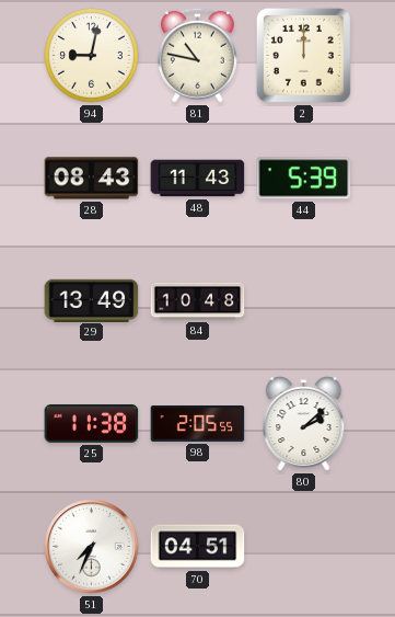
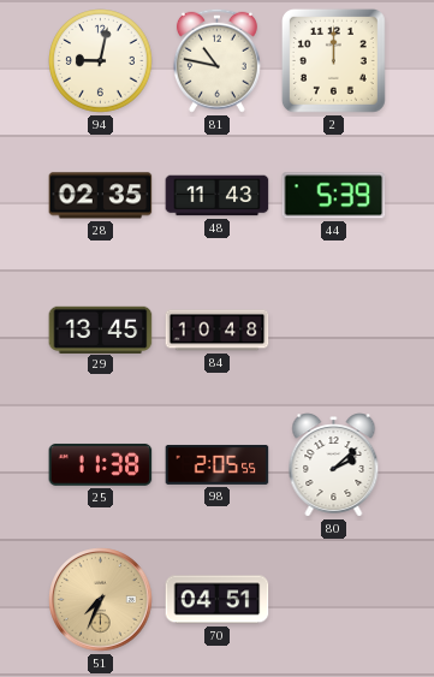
28: 08:43 -> 02:35
29: 13:49 -> 13:45
51 dial: white -> champagne
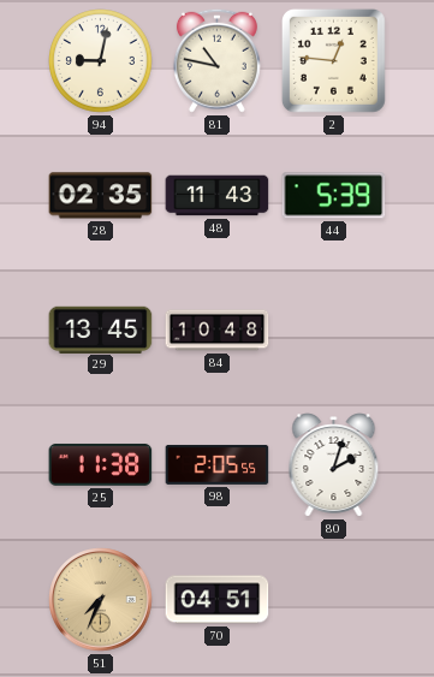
2: 12:00 -> 12:46
80: 2:08 -> 2:03
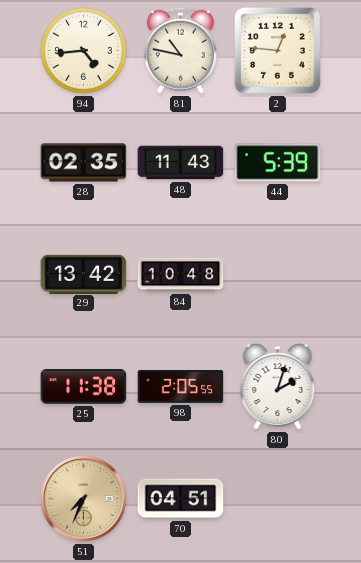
94: 9:02 -> 4:44
29: 13:45 -> 13:42
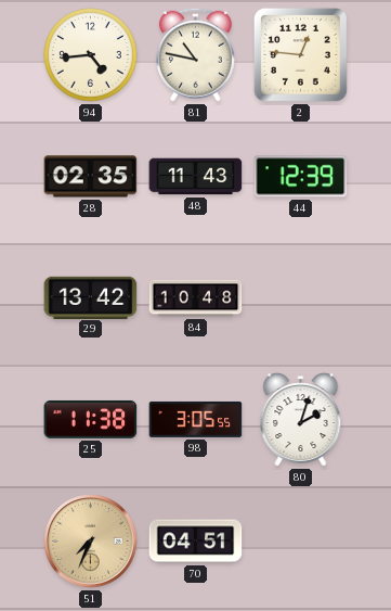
44: 5:39 -> 12:39
98: 2:05 -> 3:05
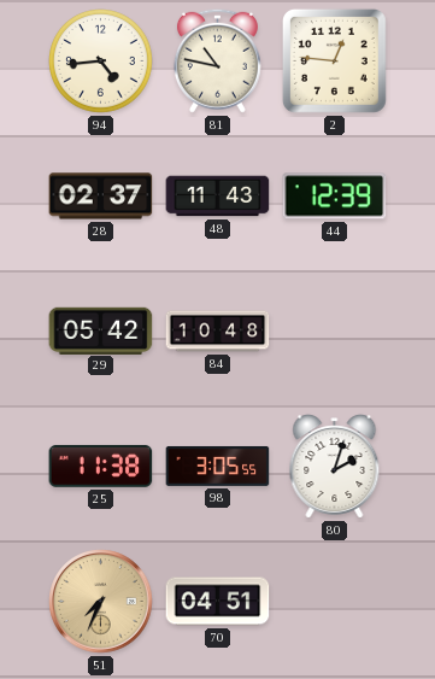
28: 02:35 -> 02:37
29: 13:42 -> 05:42
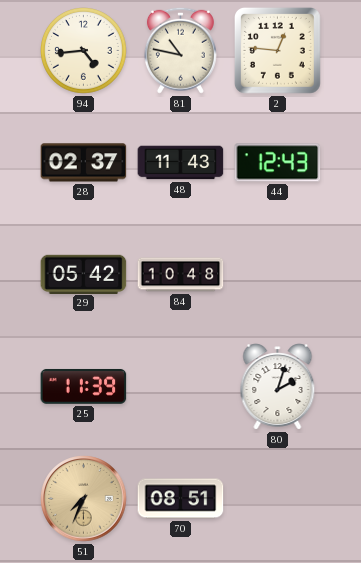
44: 12:39 -> 12:43
25: 11:38 -> 11:39
98: 3:05 -> none
70: 04:51 -> 08:51
